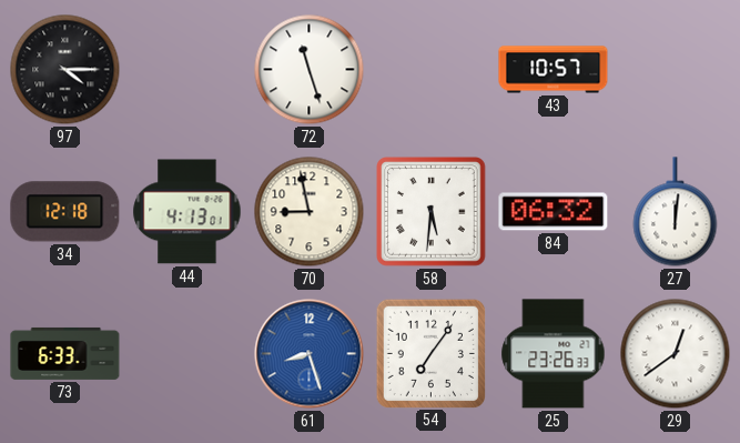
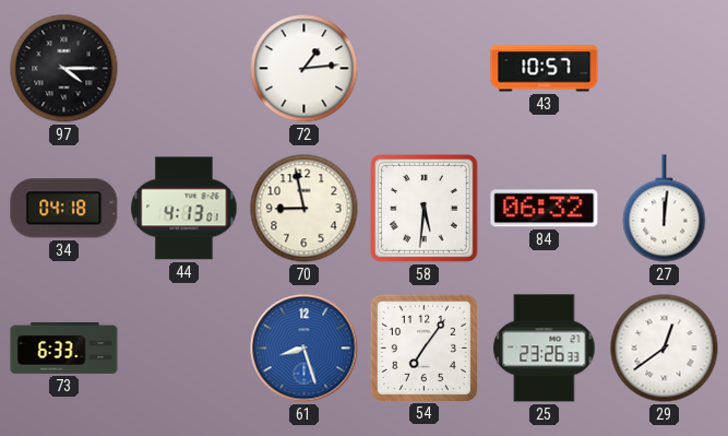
72: 11:27 -> 1:14
34: 12:18 -> 04:18
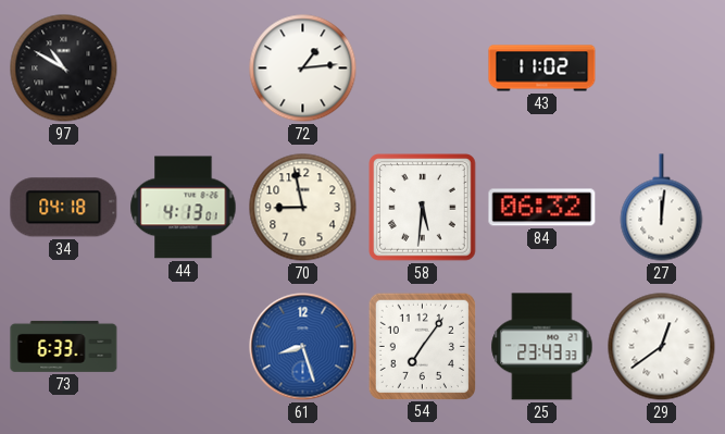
97: 4:15 -> 10:50
43: 10:57 -> 11:02
25: 23:26 -> 23:43
